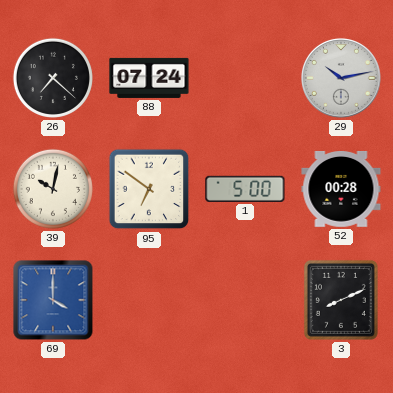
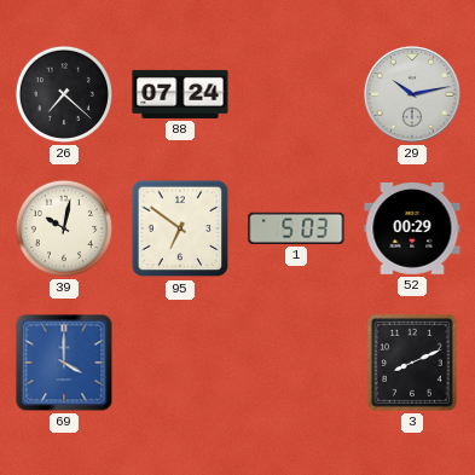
1: 5:00 -> 5:03
52: 00:28 -> 00:29
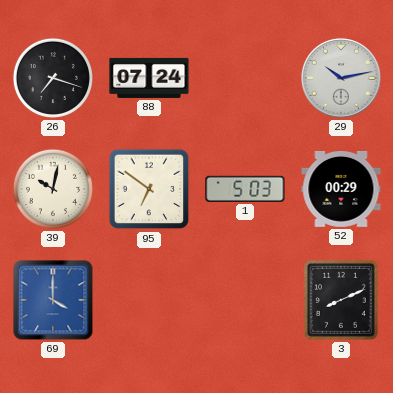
26: 7:22 -> 7:18
